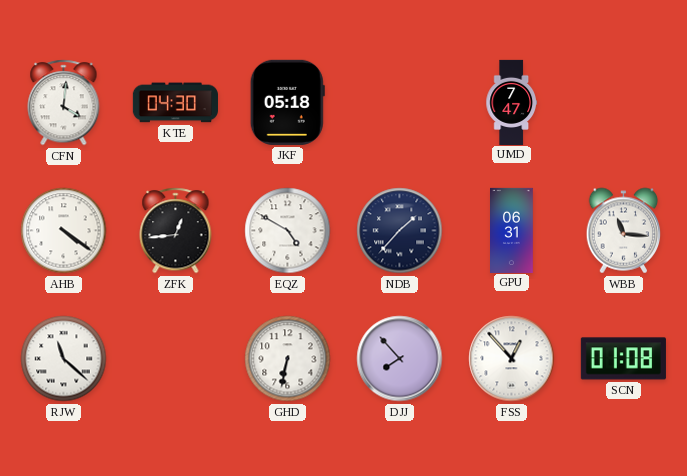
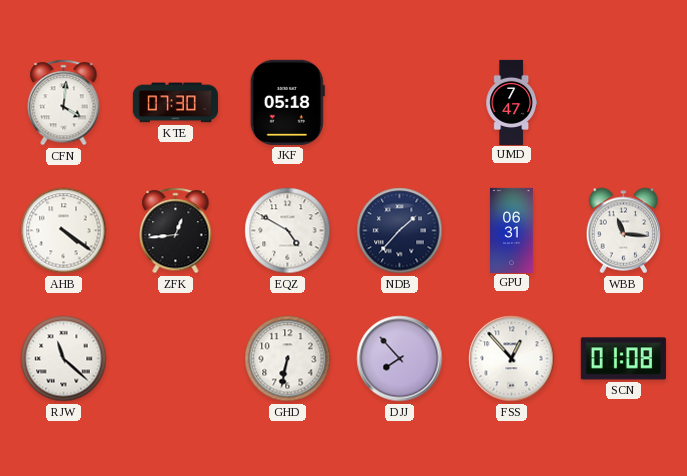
KTE: 04:30 -> 07:30
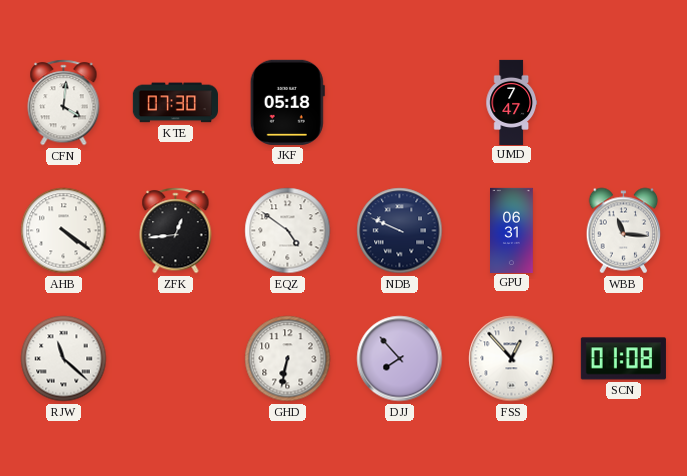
EQZ: 4:50 -> 4:51
NDB: 1:37 -> 9:49
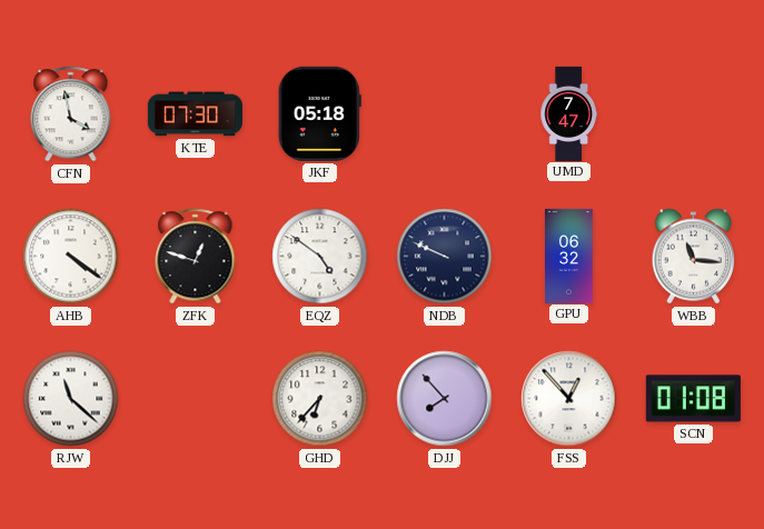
CFN: 4:01 -> 3:58
ZFK: 12:44 -> 12:48
GPU: 06:31 -> 06:32
GHD: 6:32 -> 6:37
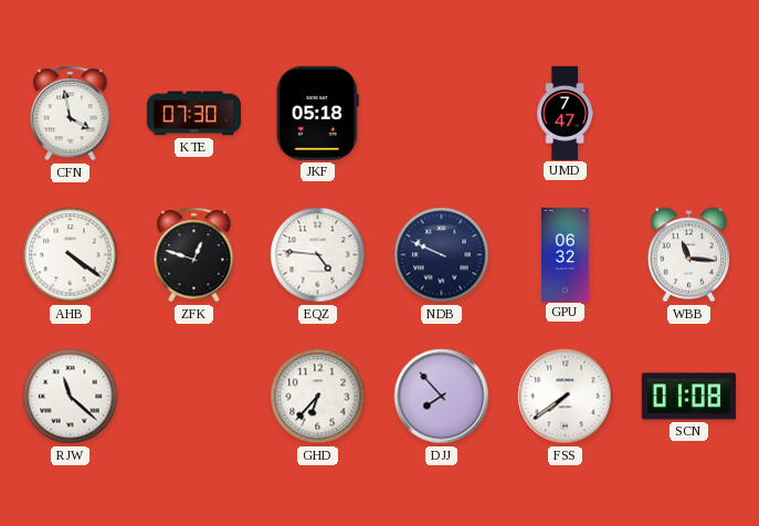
EQZ: 4:51 -> 4:46
FSS: 12:53 -> 7:39
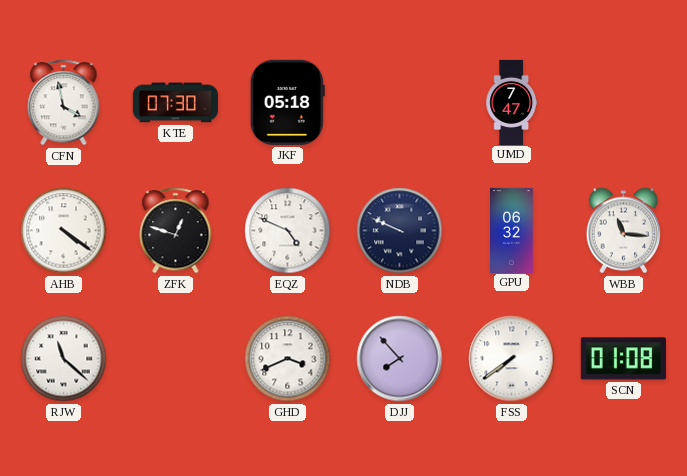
EQZ: 4:46 -> 4:49
GHD: 6:37 -> 3:41
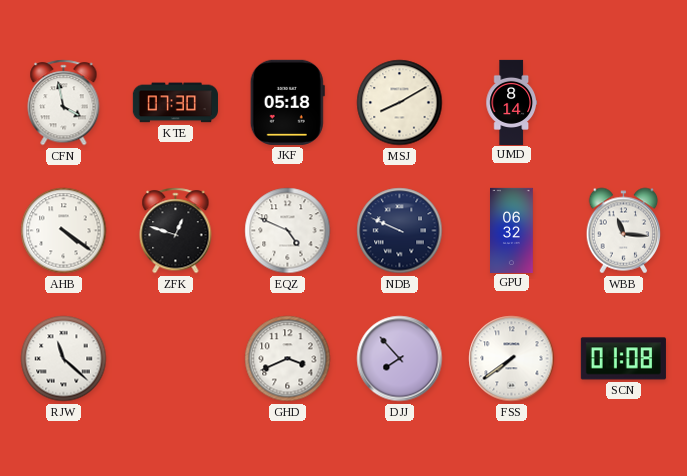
MSJ: none -> 8:10
UMD: 7:47 -> 8:14
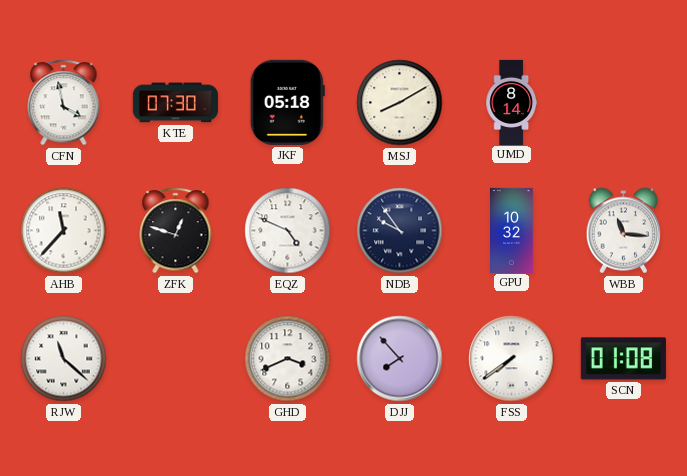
AHB: 4:21 -> 11:37
NDB: 9:49 -> 9:54
GPU: 06:32 -> 10:32
